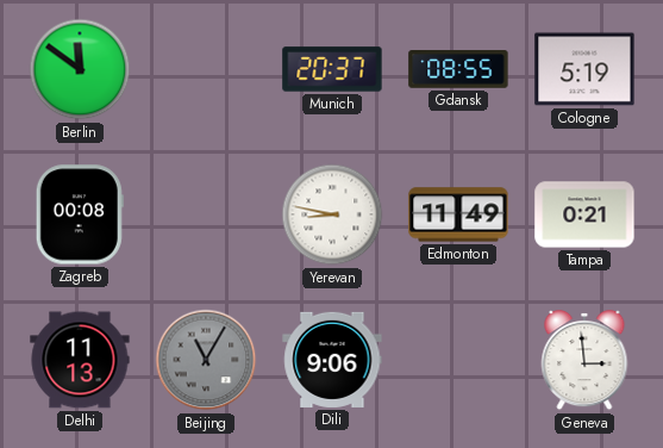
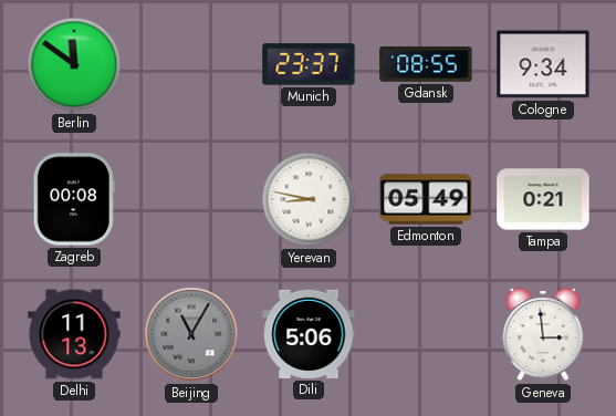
Munich: 20:37 -> 23:37
Cologne: 5:19 -> 9:34
Edmonton: 11:49 -> 05:49
Dili: 9:06 -> 5:06
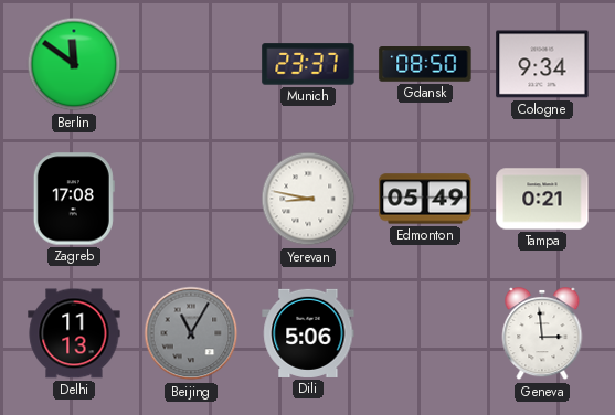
Gdansk: 08:55 -> 08:50
Zagreb: 00:08 -> 17:08
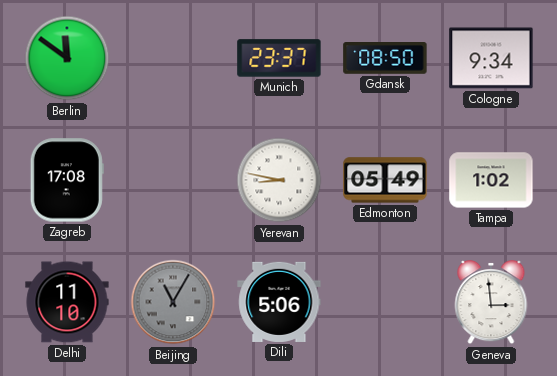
Tampa: 0:21 -> 1:02
Delhi: 11:13 -> 11:10
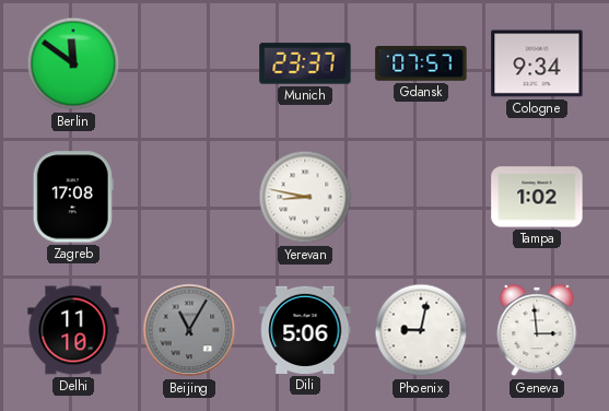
Gdansk: 08:50 -> 07:57
Edmonton: 05:49 -> none
Phoenix: none -> 9:02
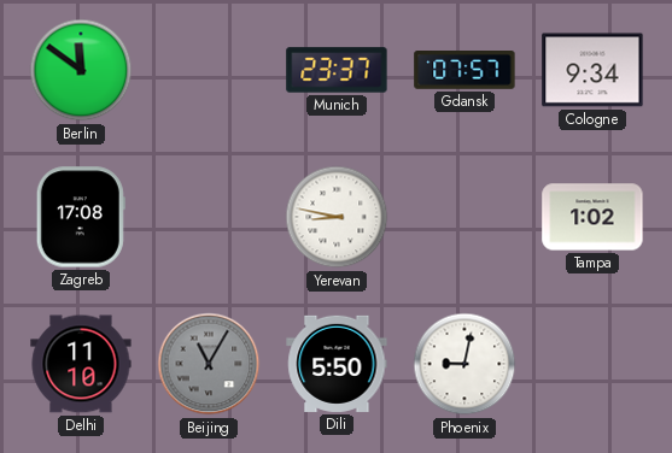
Dili: 5:06 -> 5:50
Geneva: 2:59 -> none
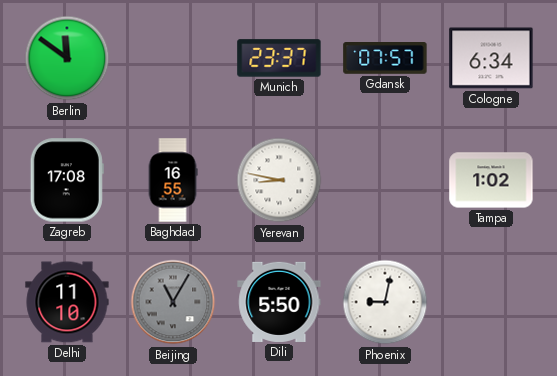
Cologne: 9:34 -> 6:34
Baghdad: none -> 16:55
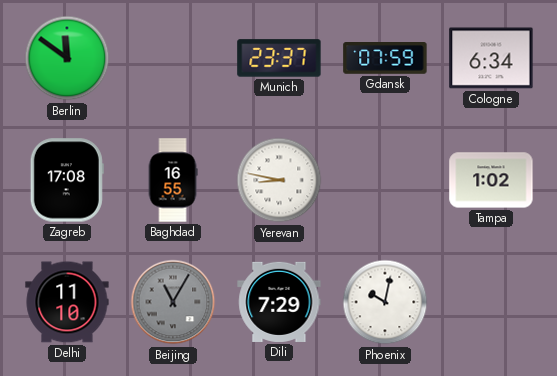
Gdansk: 07:57 -> 07:59
Dili: 5:50 -> 7:29
Phoenix: 9:02 -> 10:02
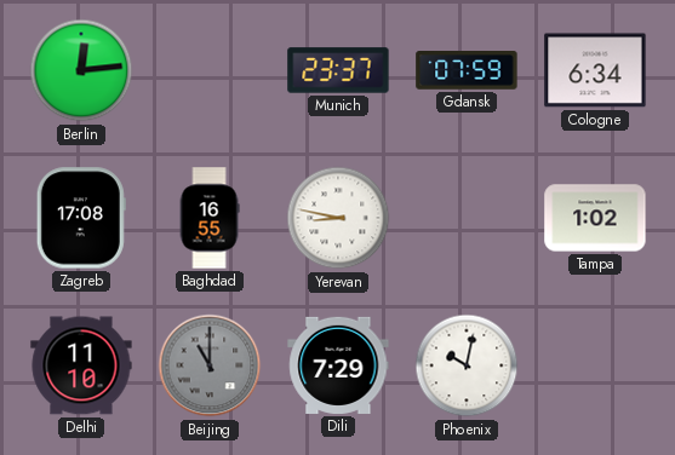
Berlin: 11:51 -> 12:14
Beijing: 11:05 -> 11:00
